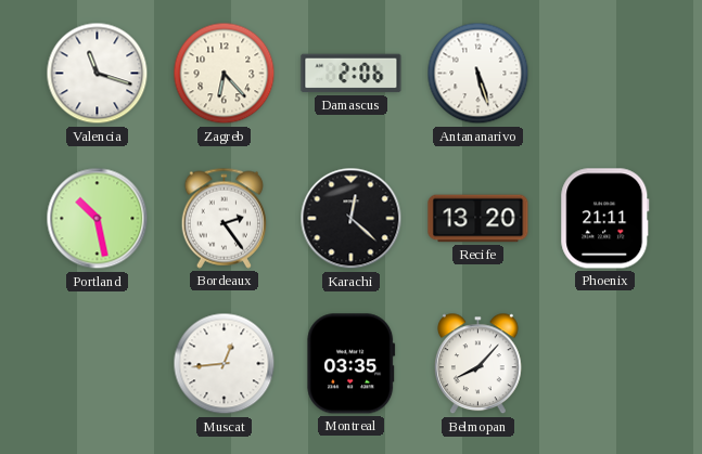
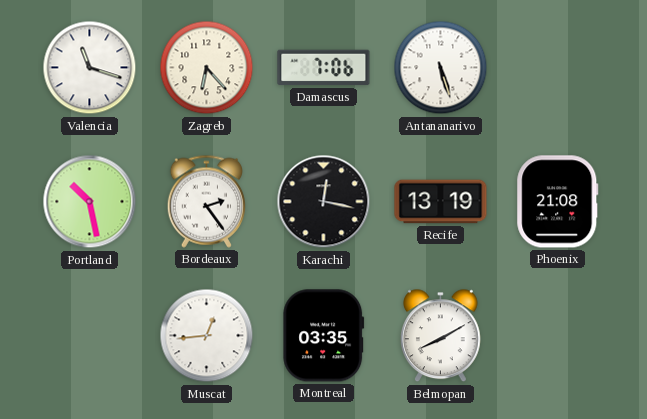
Damascus: 2:06 -> 7:06
Karachi: 12:22 -> 12:17
Recife: 13:20 -> 13:19
Phoenix: 21:11 -> 21:08
Belmopan: 8:07 -> 8:10
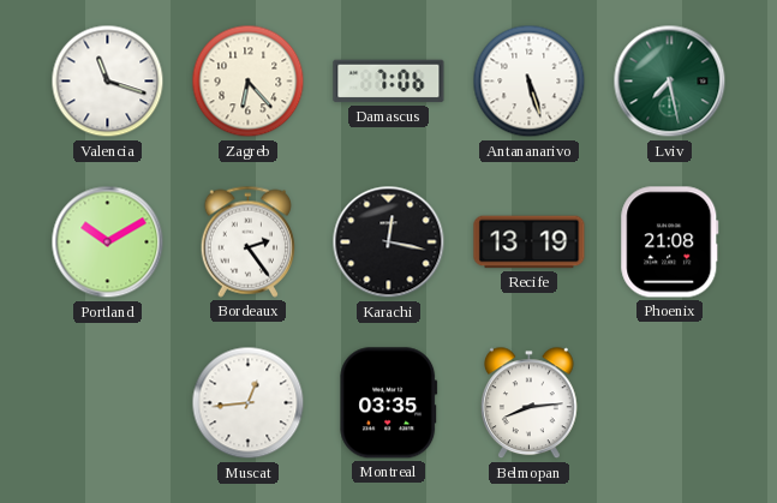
Lviv: none -> 7:28
Portland: 10:28 -> 10:10
Belmopan: 8:10 -> 8:14
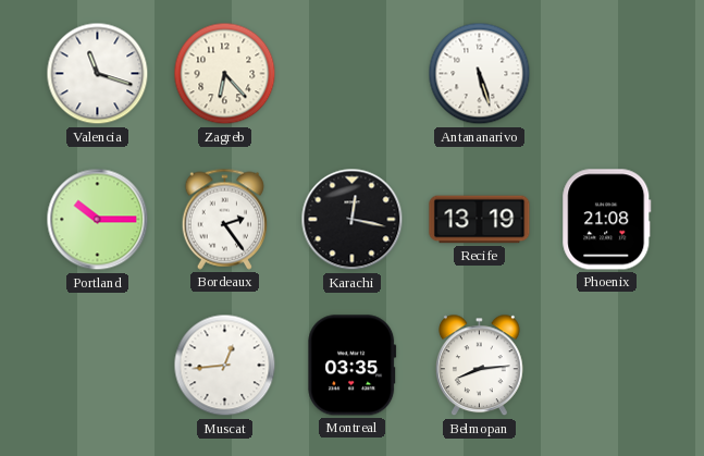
Damascus: 7:06 -> none
Lviv: 7:28 -> none
Portland: 10:10 -> 10:15
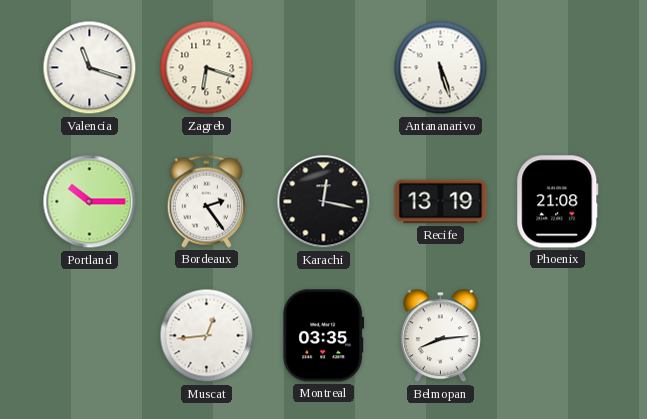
Zagreb: 6:23 -> 6:18
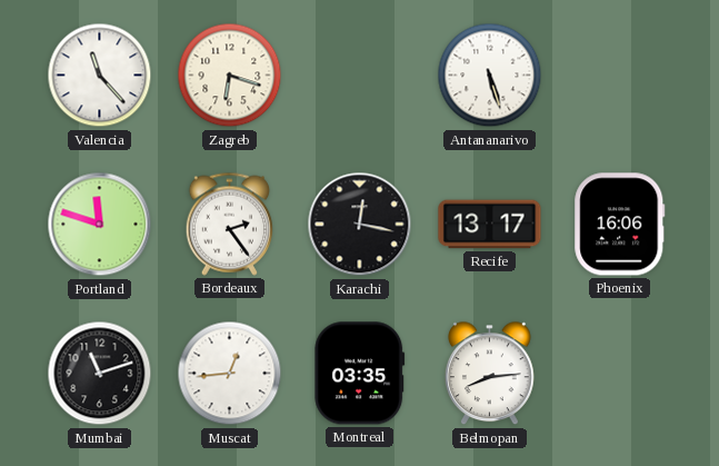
Valencia: 11:18 -> 11:23
Portland: 10:15 -> 11:48
Recife: 13:19 -> 13:17
Phoenix: 21:08 -> 16:06
Mumbai: none -> 11:12
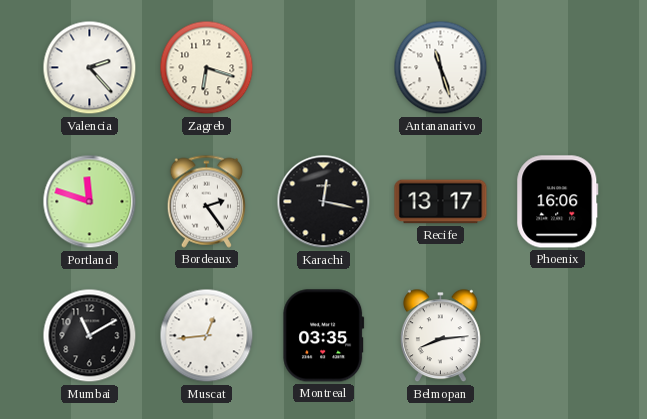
Valencia: 11:23 -> 2:23
Antananarivo: 5:27 -> 11:27
Mumbai: 11:12 -> 11:10
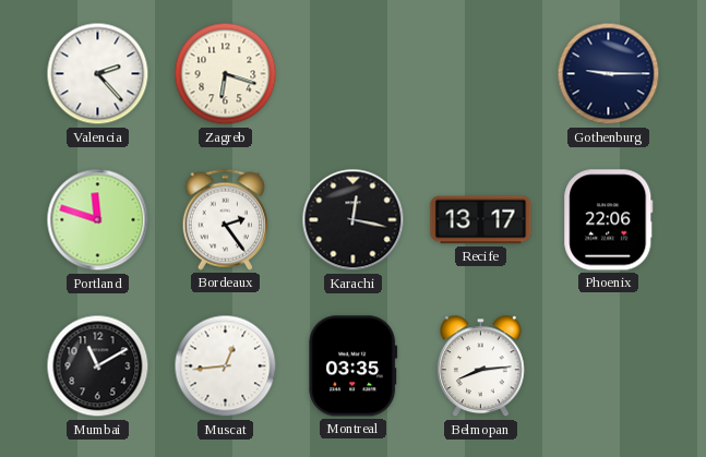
Antananarivo: 11:27 -> none
Gothenburg: none -> 9:15
Phoenix: 16:06 -> 22:06
